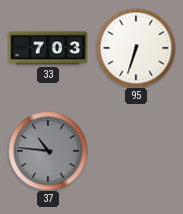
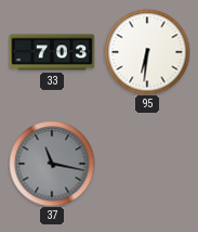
95: 6:33 -> 6:31
37: 10:46 -> 11:17
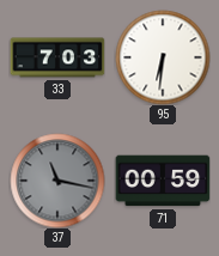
71: none -> 00:59
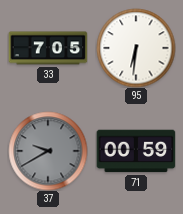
33: 7:03 -> 7:05
37: 11:17 -> 9:40
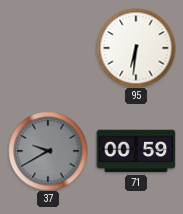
33: 7:05 -> none
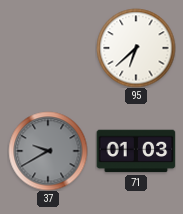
95: 6:31 -> 6:38
71: 00:59 -> 01:03
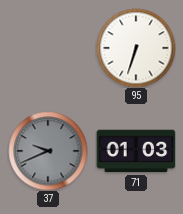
95: 6:38 -> 6:33
37: 9:40 -> 9:41
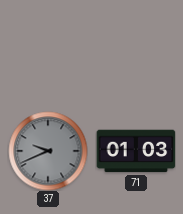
95: 6:33 -> none
